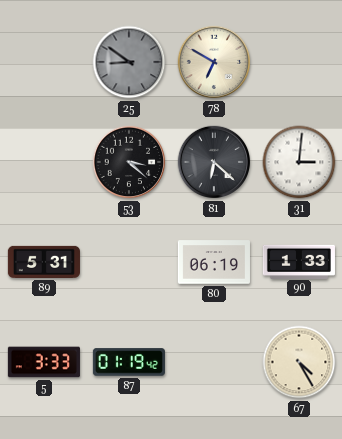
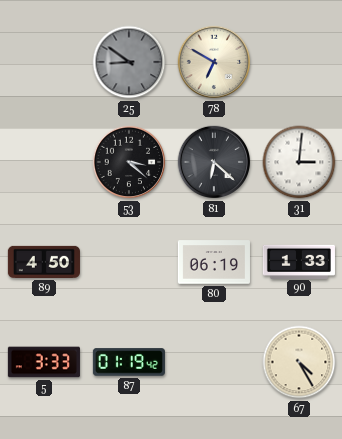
89: 5:31 -> 4:50
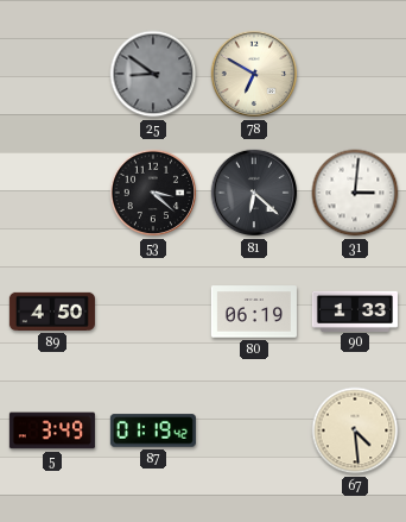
5: 3:33 -> 3:49
67: 4:25 -> 4:29
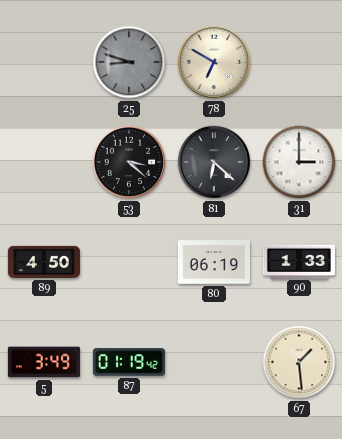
25: 8:51 -> 8:48
31: 3:01 -> 3:00
67: 4:29 -> 1:29
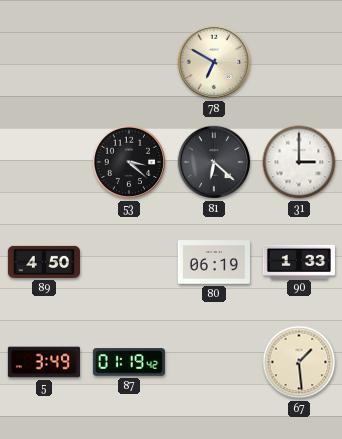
25: 8:48 -> none
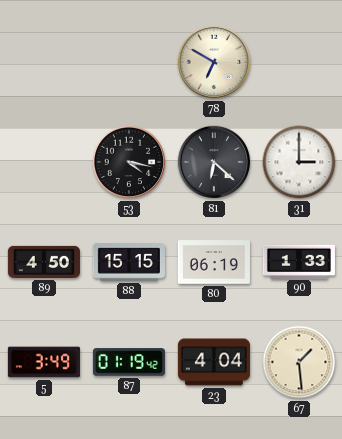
53: 3:22 -> 4:17
88: none -> 15:15
23: none -> 4:04
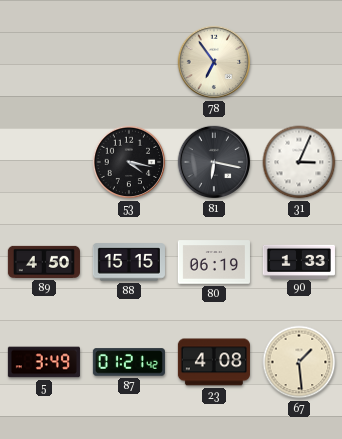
78: 6:50 -> 6:54
81: 6:22 -> 6:17
31: 3:00 -> 3:04
87: 01:19 -> 01:21
23: 4:04 -> 4:08
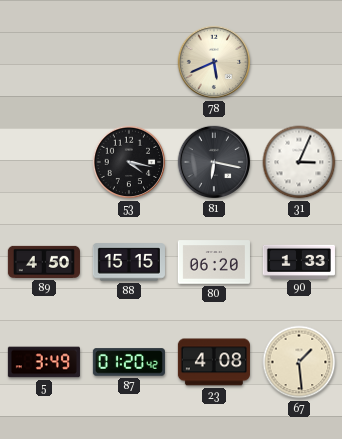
78: 6:54 -> 5:41
80: 06:19 -> 06:20
87: 01:21 -> 01:20
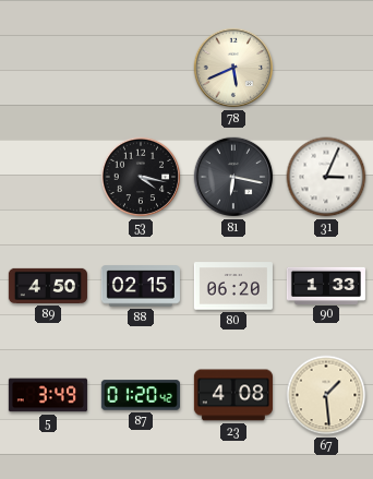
88: 15:15 -> 02:15
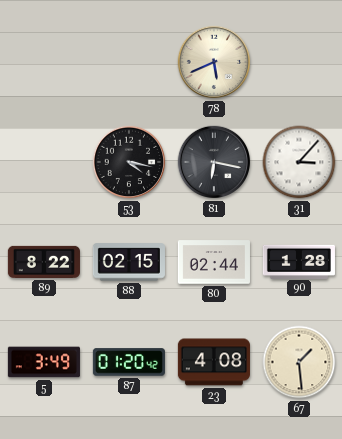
31: 3:04 -> 3:07
89: 4:50 -> 8:22
80: 06:20 -> 02:44
90: 1:33 -> 1:28
